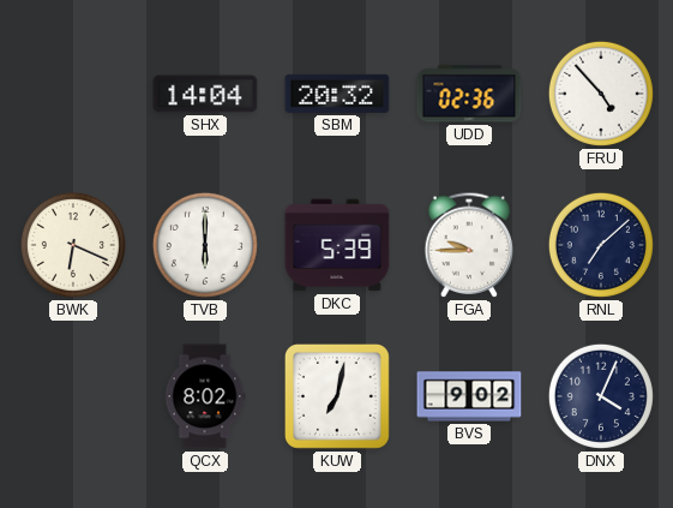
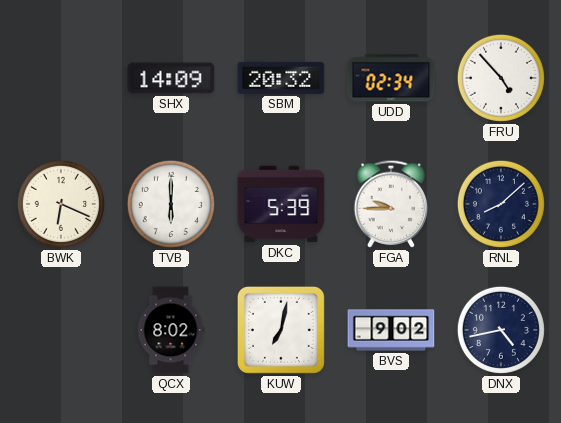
SHX: 14:04 -> 14:09
UDD: 02:36 -> 02:34
RNL: 7:08 -> 8:08
DNX: 4:04 -> 4:43
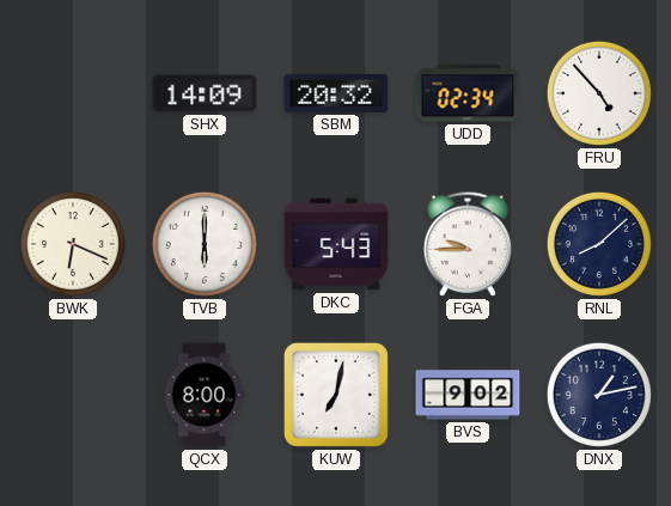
DKC: 5:39 -> 5:43
QCX: 8:02 -> 8:00
DNX: 4:43 -> 1:13
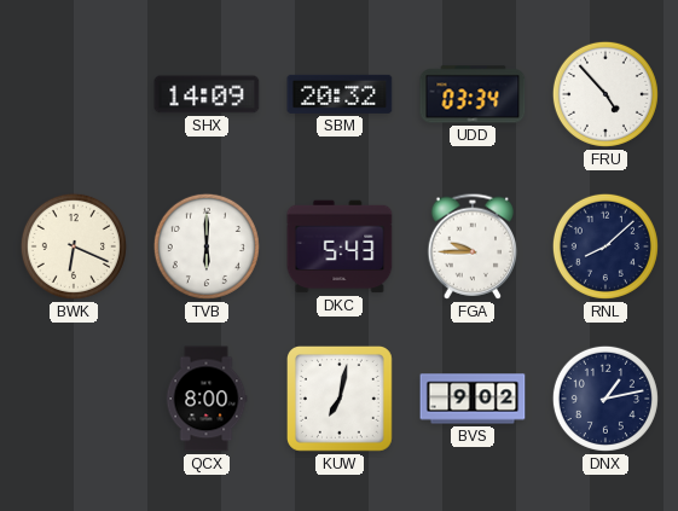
UDD: 02:34 -> 03:34
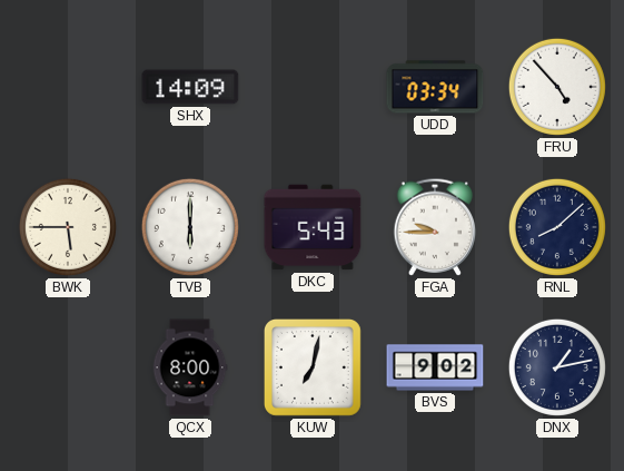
SBM: 20:32 -> none
BWK: 6:19 -> 5:45
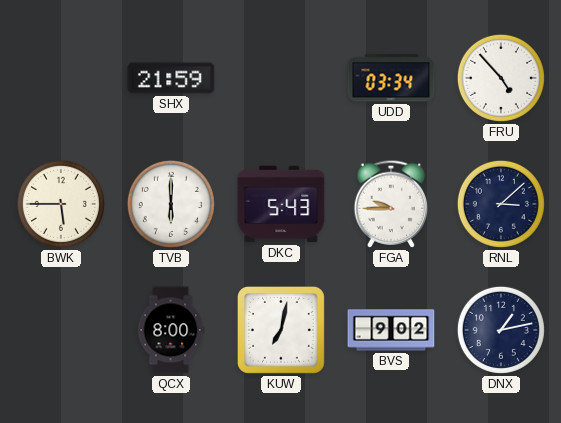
SHX: 14:09 -> 21:59
RNL: 8:08 -> 3:08
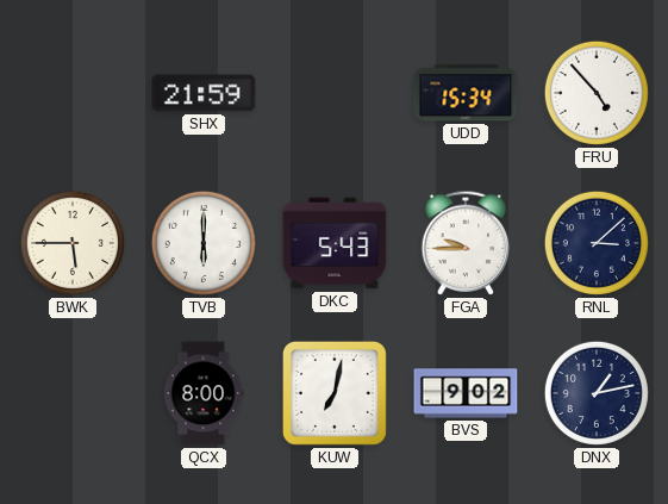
UDD: 03:34 -> 15:34
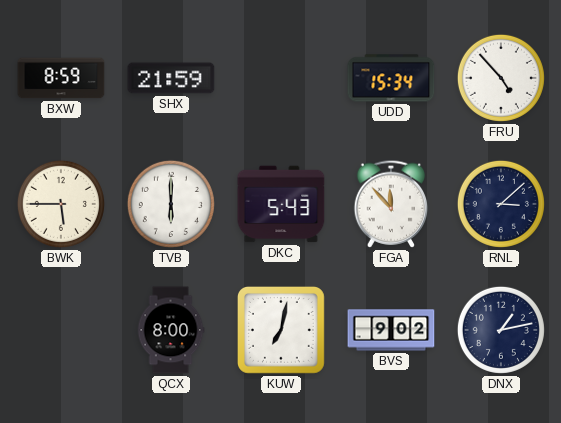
BXW: none -> 8:59
FGA: 9:45 -> 11:53
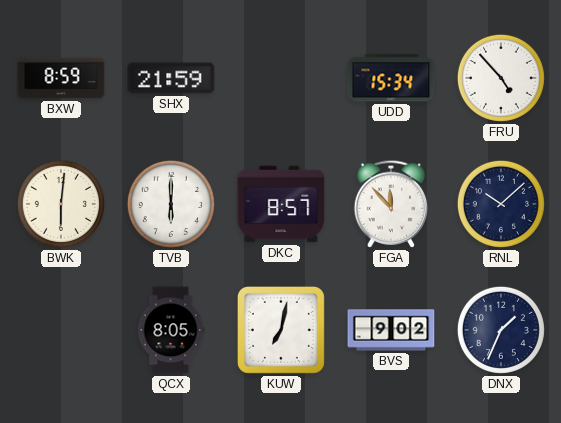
BWK: 5:45 -> 6:01
DKC: 5:43 -> 8:57
RNL: 3:08 -> 10:08
QCX: 8:00 -> 8:05
DNX: 1:13 -> 1:34
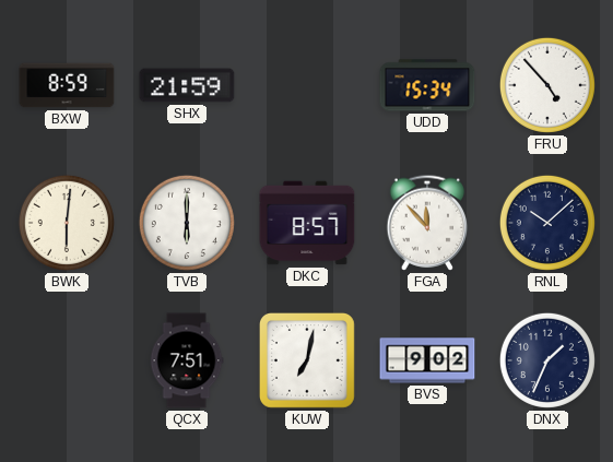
QCX: 8:05 -> 7:51
